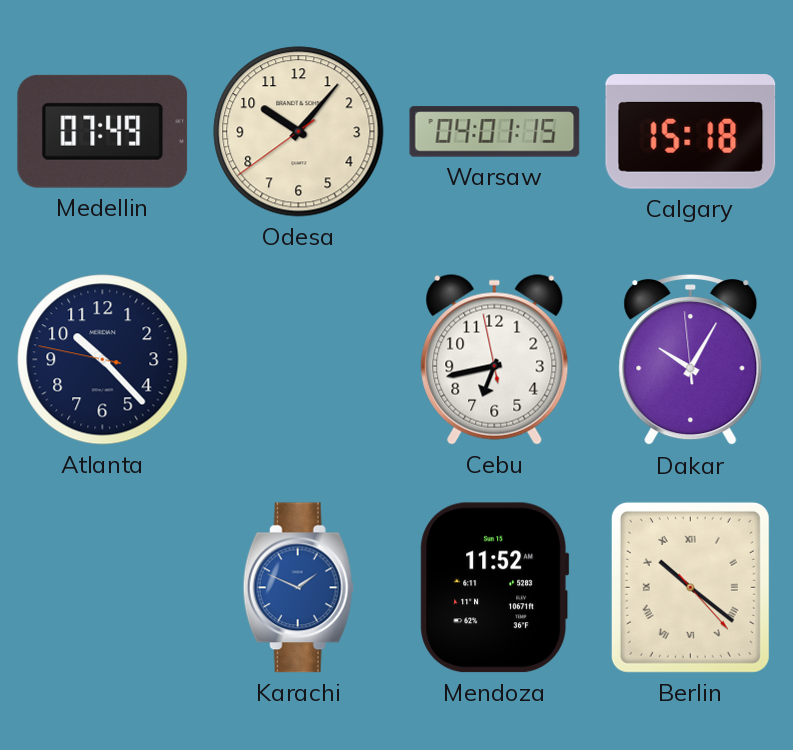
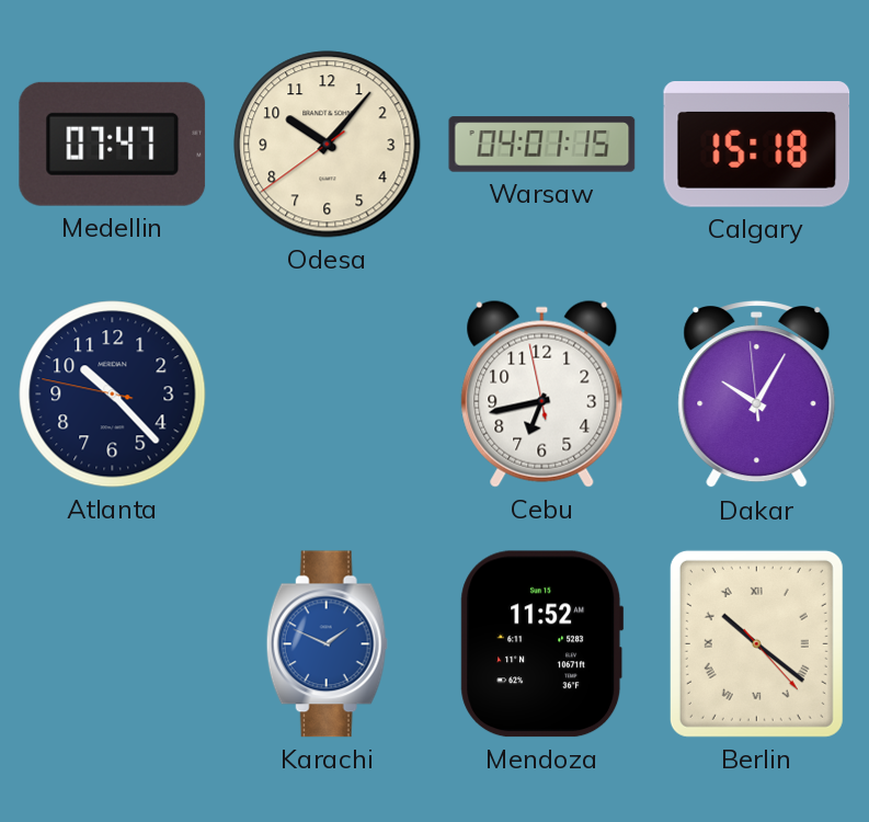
Medellin: 07:49 -> 07:47
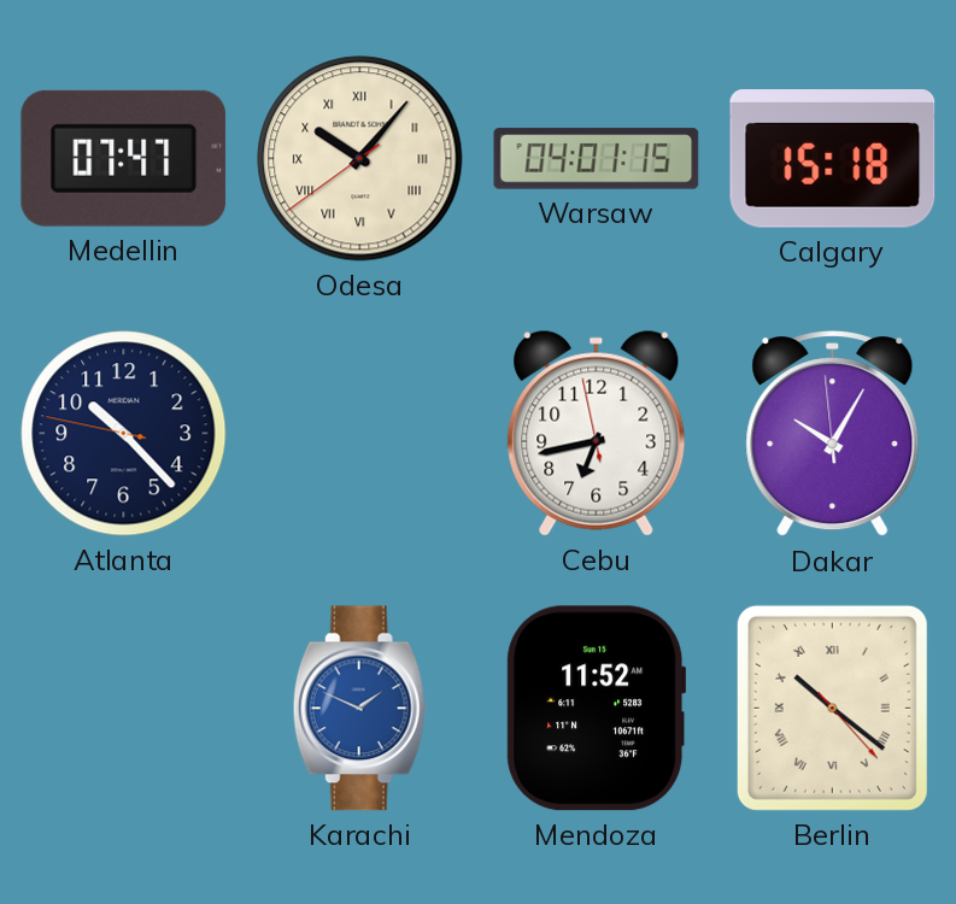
Odesa numerals: Arabic -> Roman
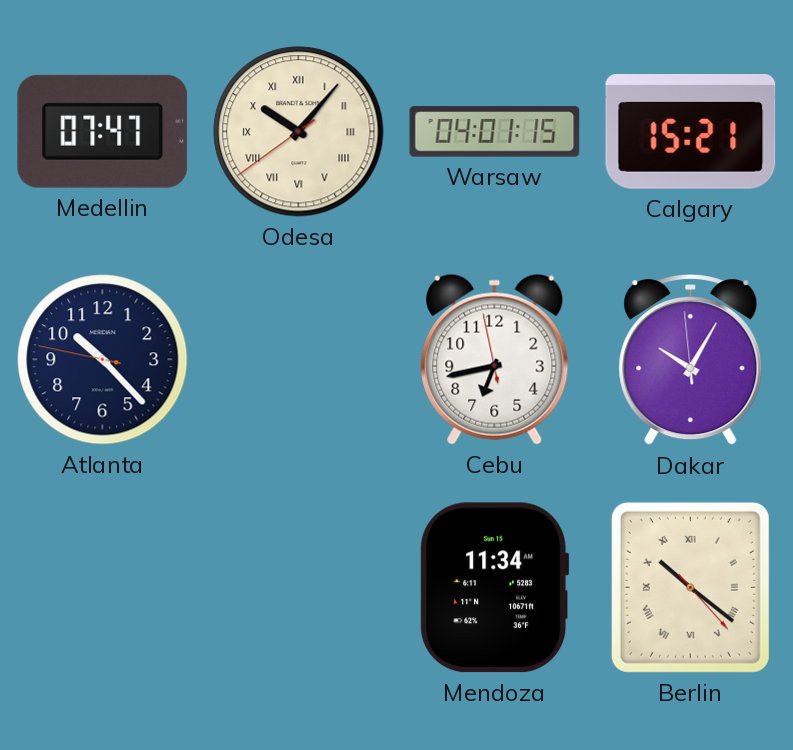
Calgary: 15:18 -> 15:21
Karachi: 1:49 -> none
Mendoza: 11:52 -> 11:34
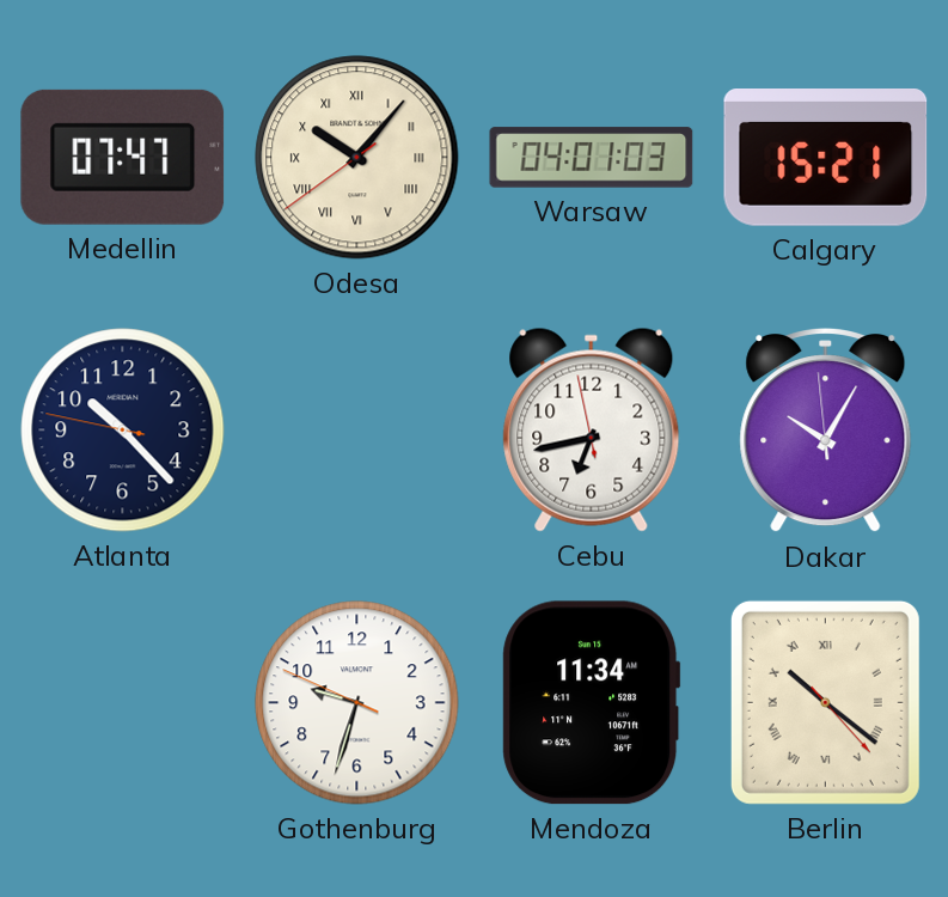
Warsaw: 04:01:15 -> 04:01:03
Gothenburg: none -> 9:32
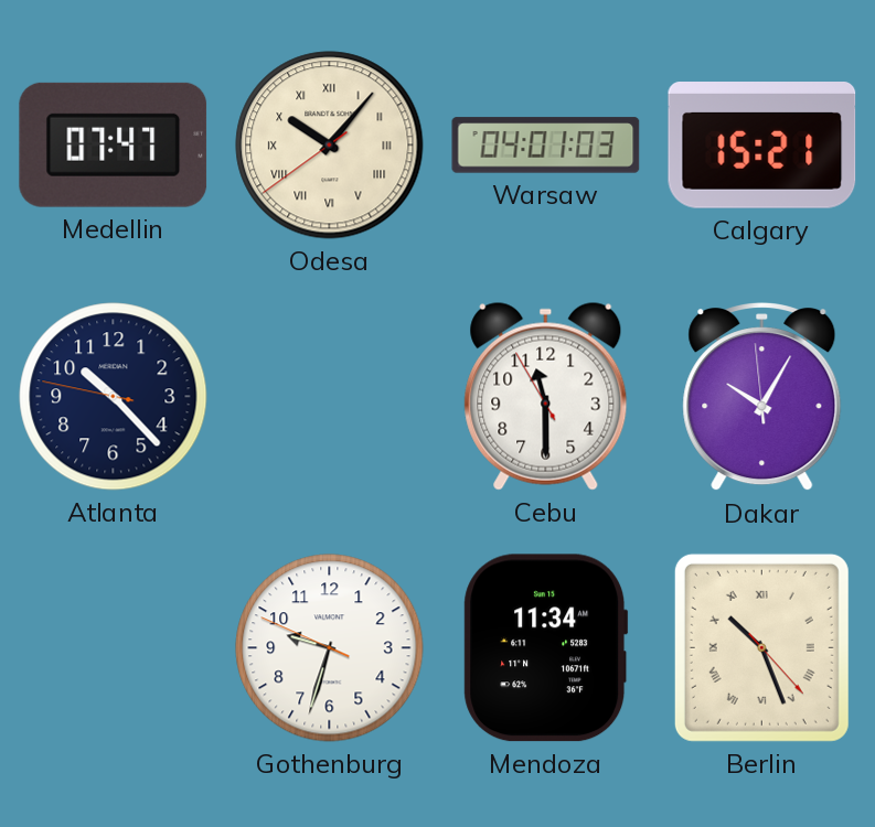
Cebu: 6:42 -> 11:29
Berlin: 10:21 -> 10:26
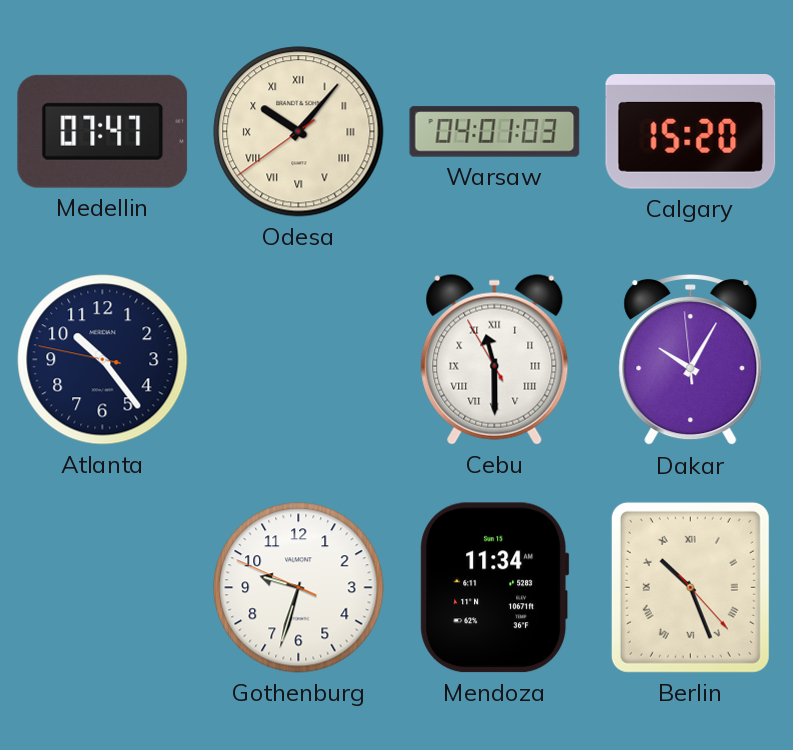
Calgary: 15:21 -> 15:20
Atlanta: 10:22 -> 10:23
Cebu numerals: Arabic -> Roman
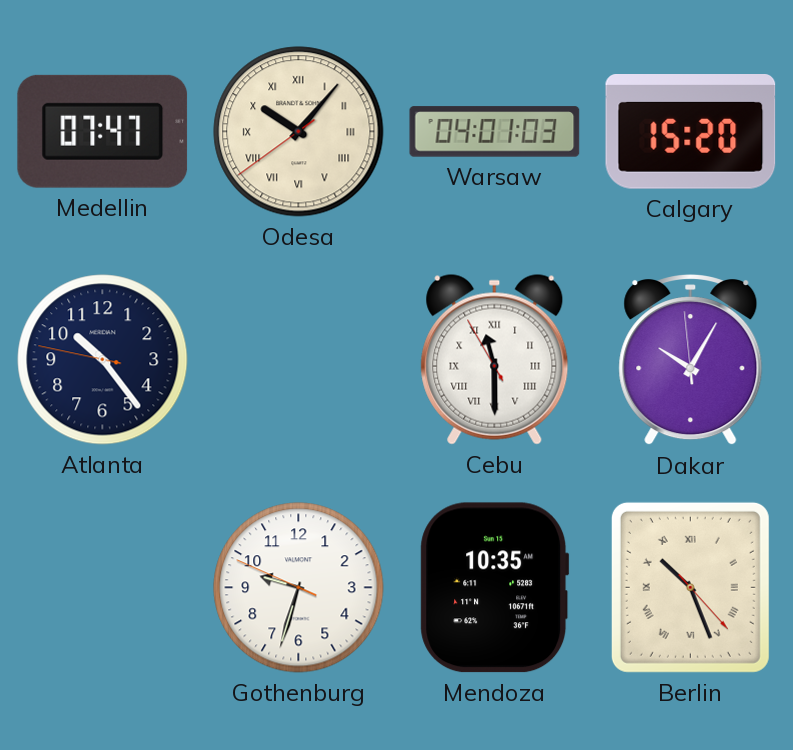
Mendoza: 11:34 -> 10:35
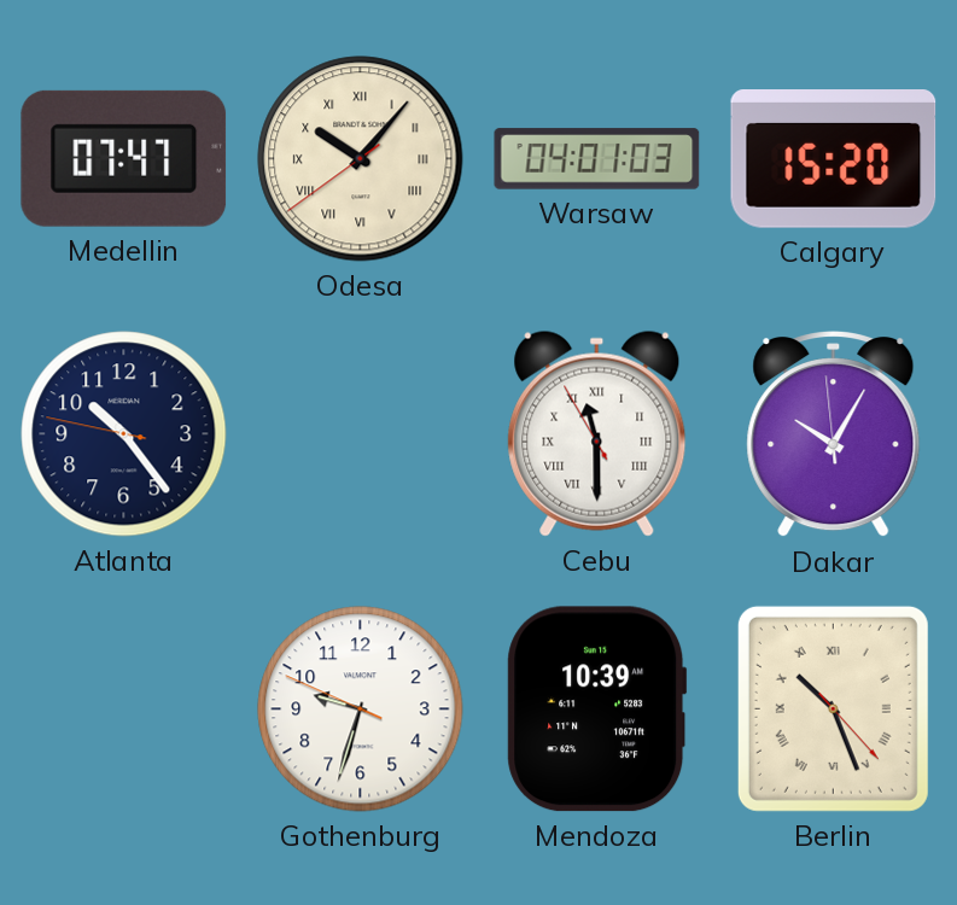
Mendoza: 10:35 -> 10:39
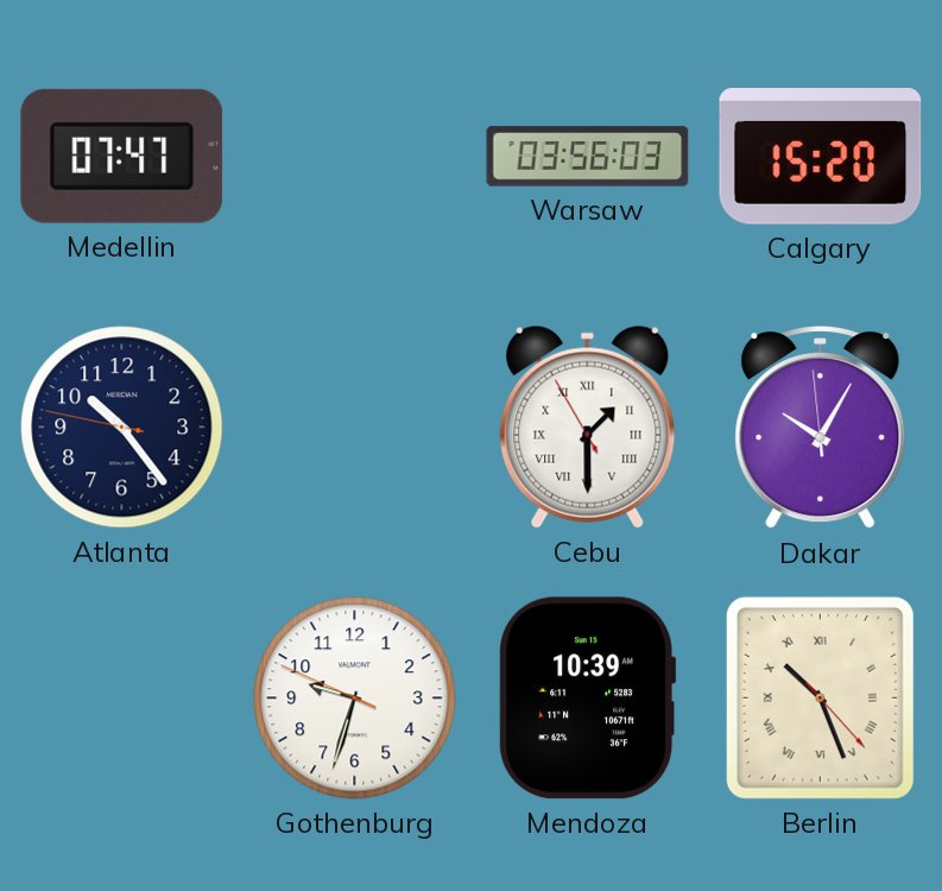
Odesa: 10:06 -> none
Warsaw: 04:01 -> 03:56
Cebu: 11:29 -> 1:29
